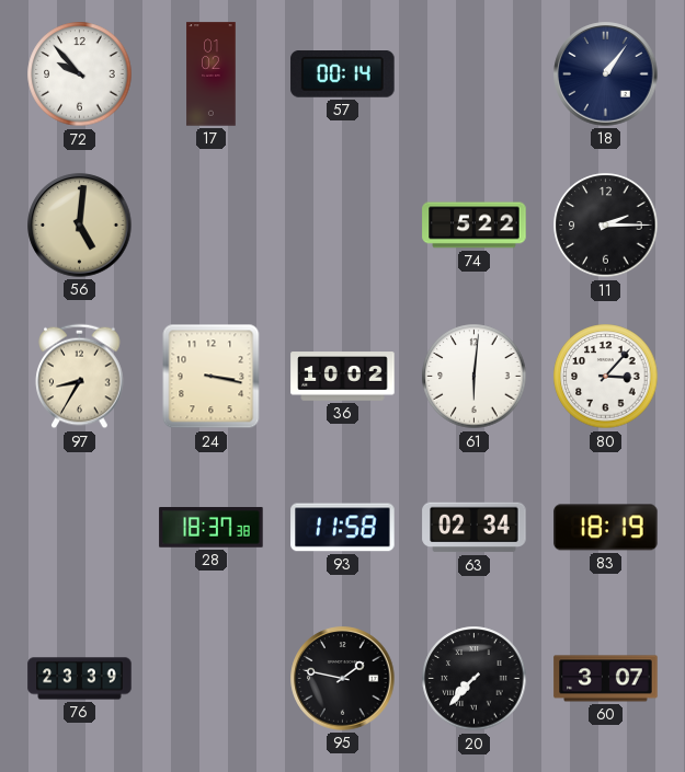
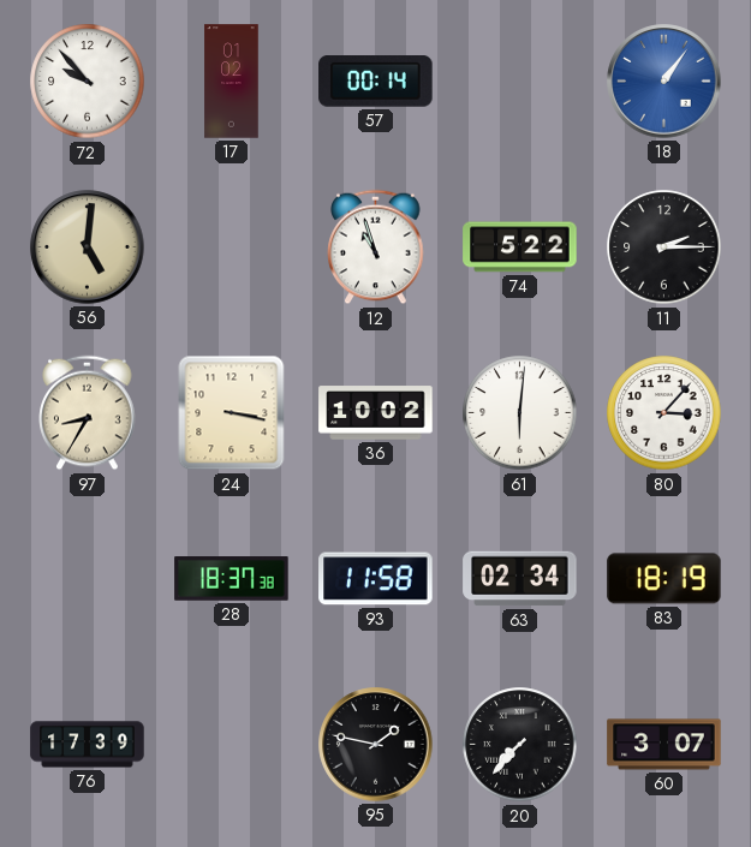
18 dial: navy -> blue
12: none -> 10:57
76: 23:39 -> 17:39
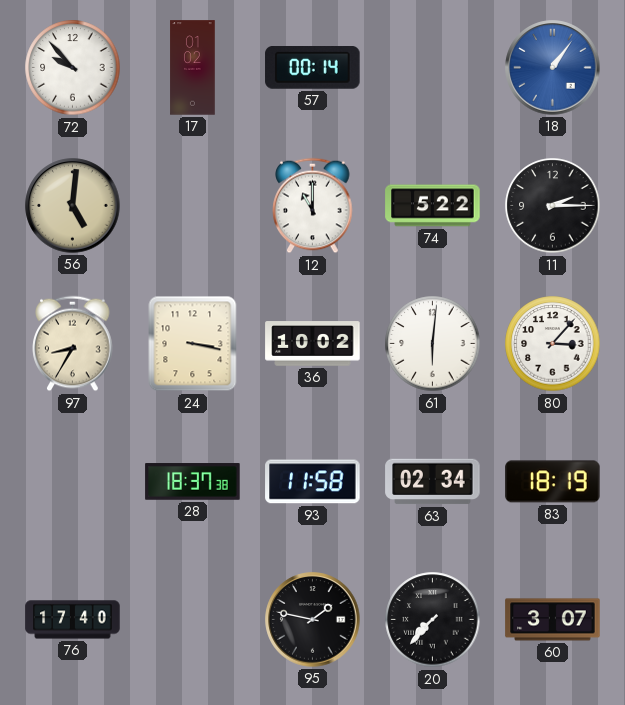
12: 10:57 -> 11:00
76: 17:39 -> 17:40
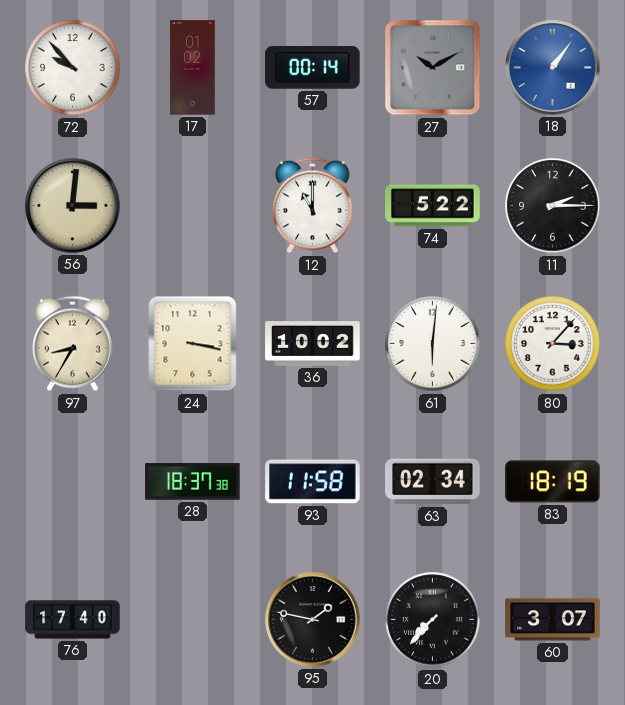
27: none -> 10:10
56: 5:01 -> 3:01
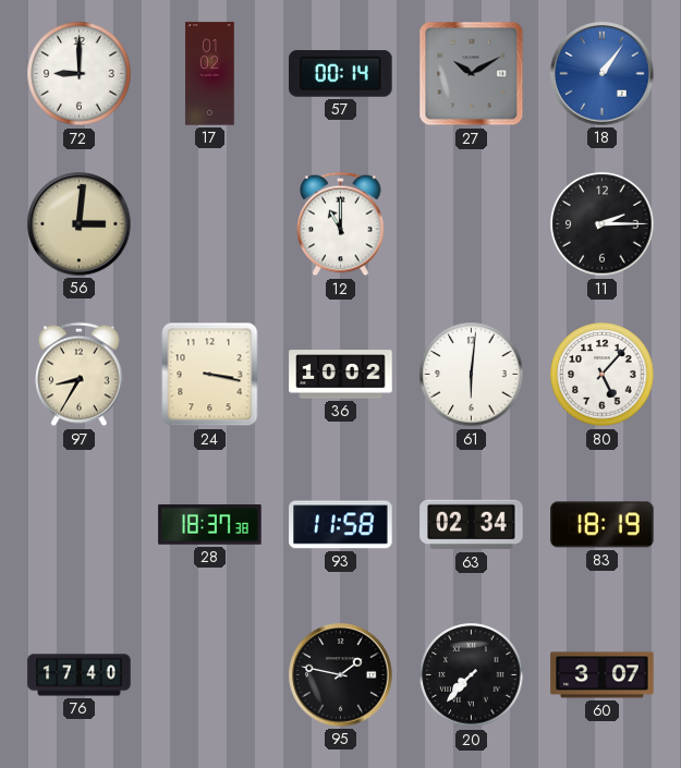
72: 9:53 -> 9:00
74: 5:22 -> none
80: 3:07 -> 5:07
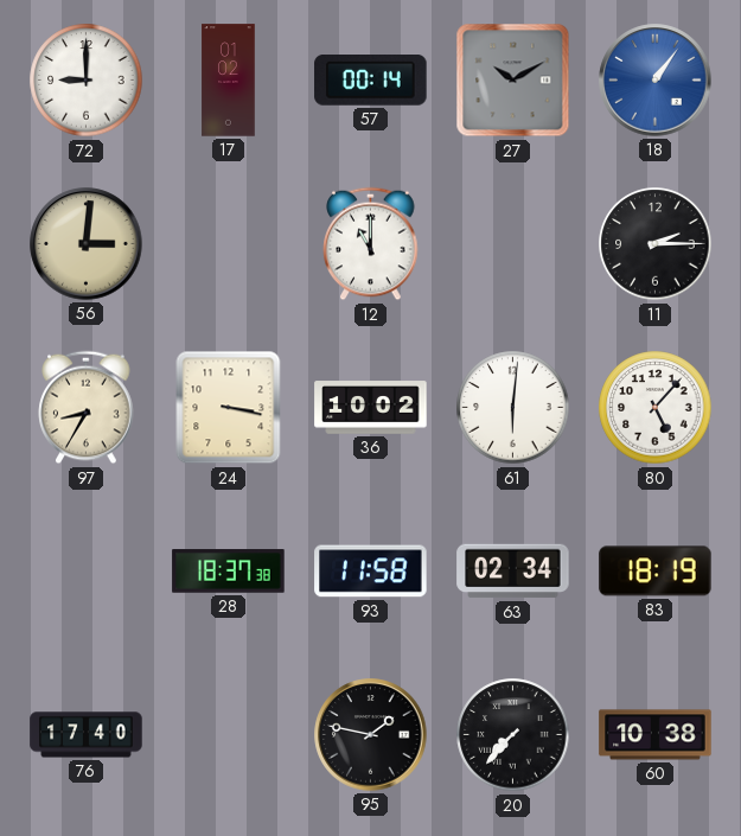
60: 3:07 -> 10:38
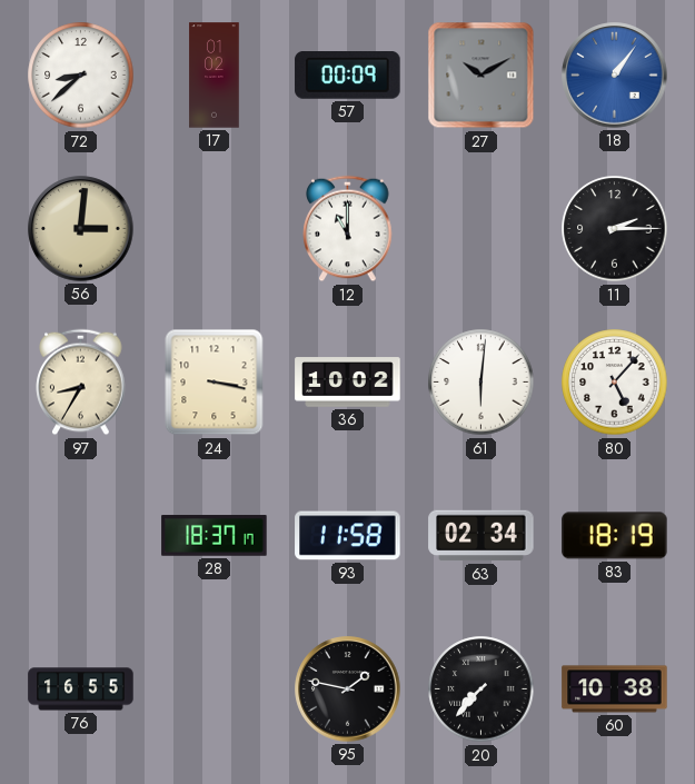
72: 9:00 -> 8:38
57: 00:14 -> 00:09
28: 18:37:38 -> 18:37:17
76: 17:40 -> 16:55
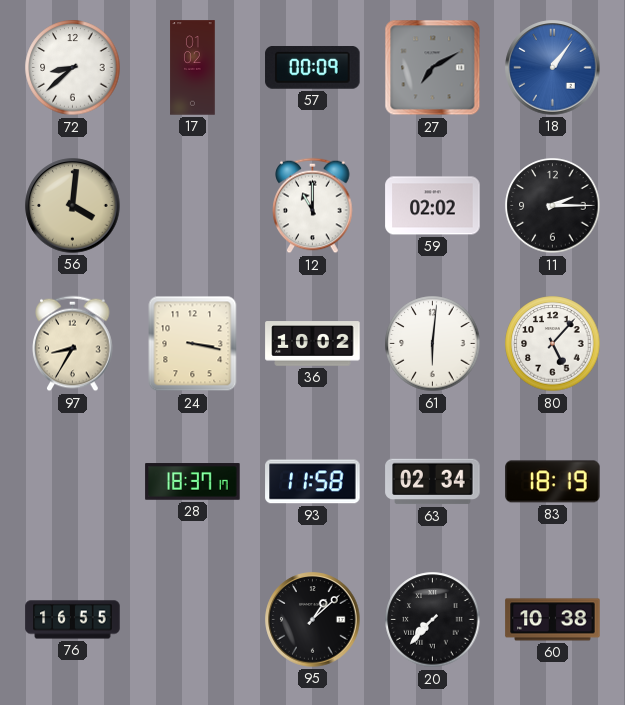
27: 10:10 -> 7:10
56: 3:01 -> 4:01
59: none -> 02:02
95: 1:47 -> 1:08
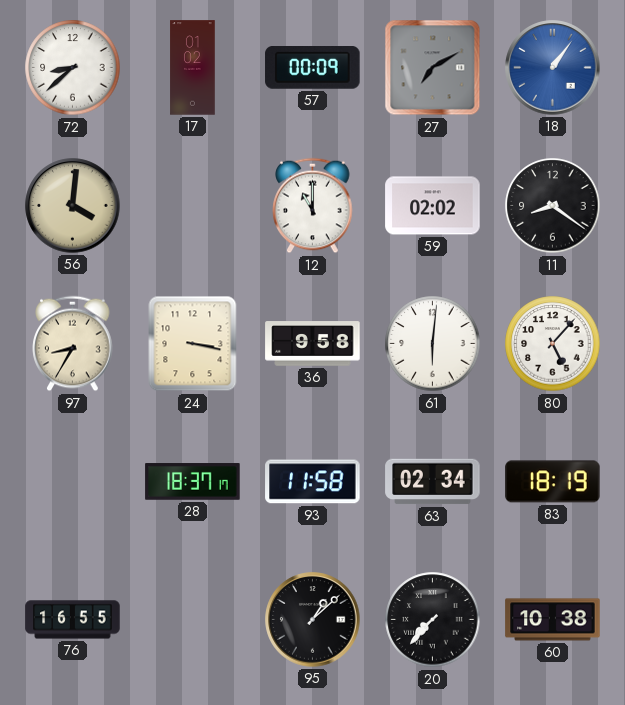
11: 2:15 -> 8:21
36: 10:02 -> 9:58
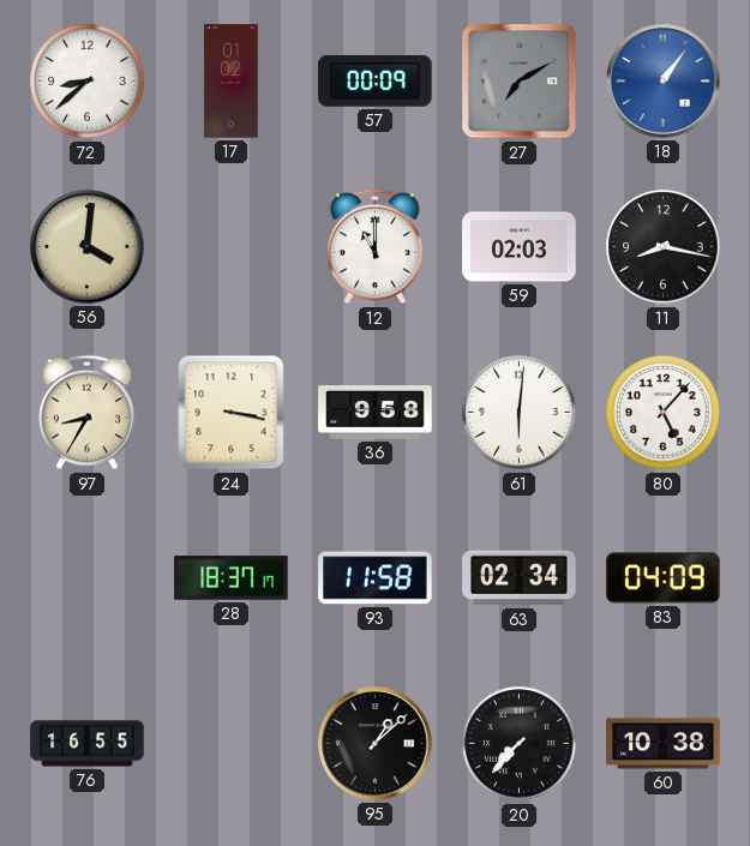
59: 02:02 -> 02:03
11: 8:21 -> 8:17
83: 18:19 -> 04:09
